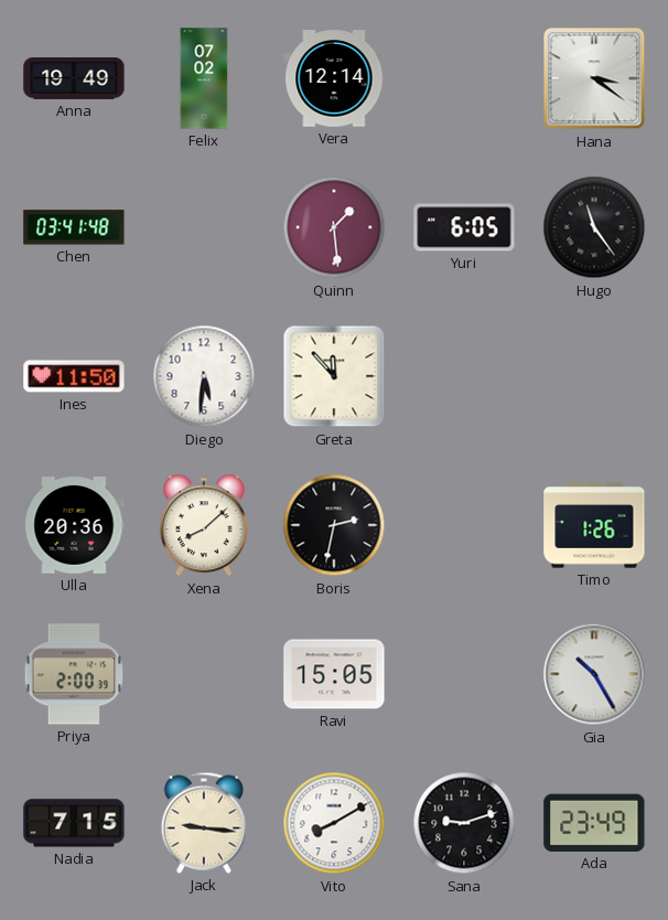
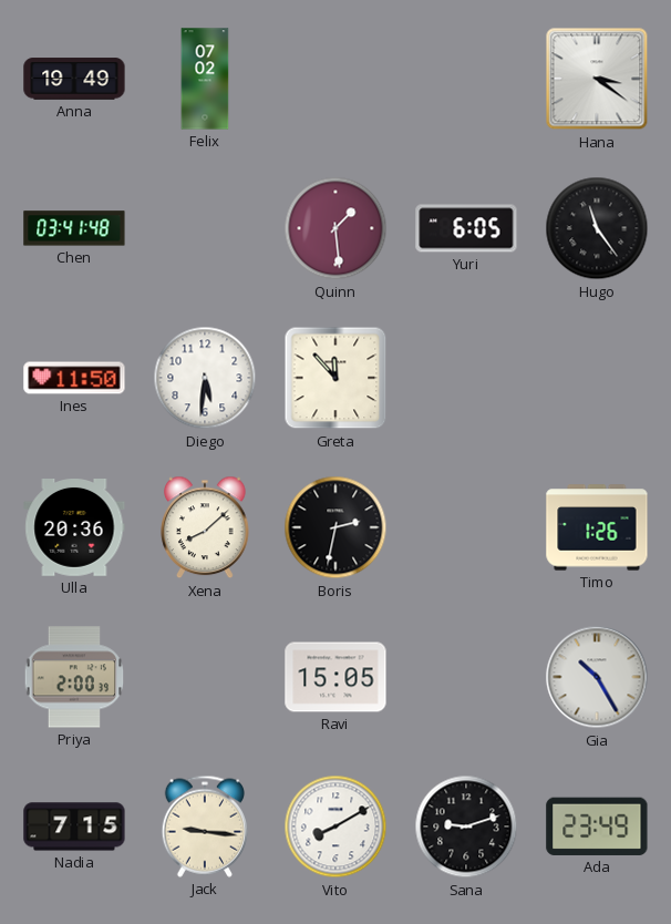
Vera: 12:14 -> none
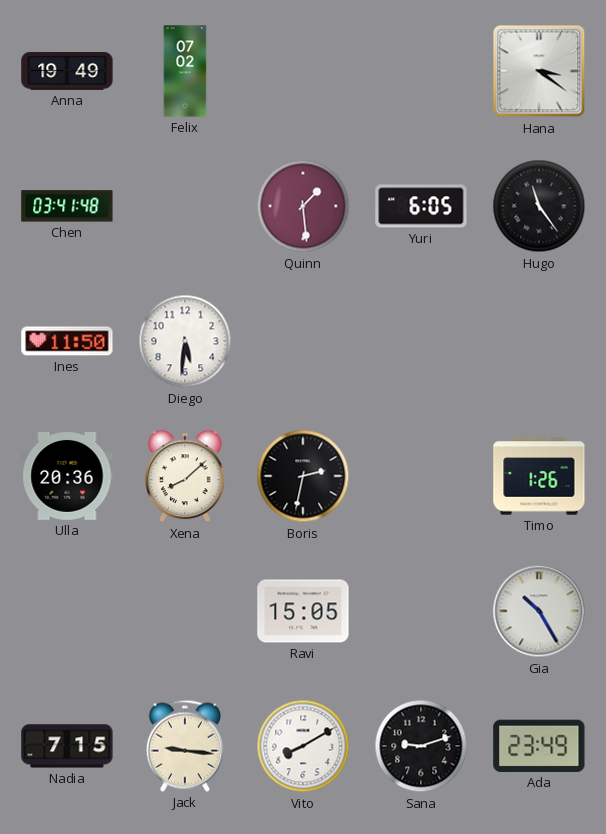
Greta: 11:53 -> none
Priya: 2:00 -> none
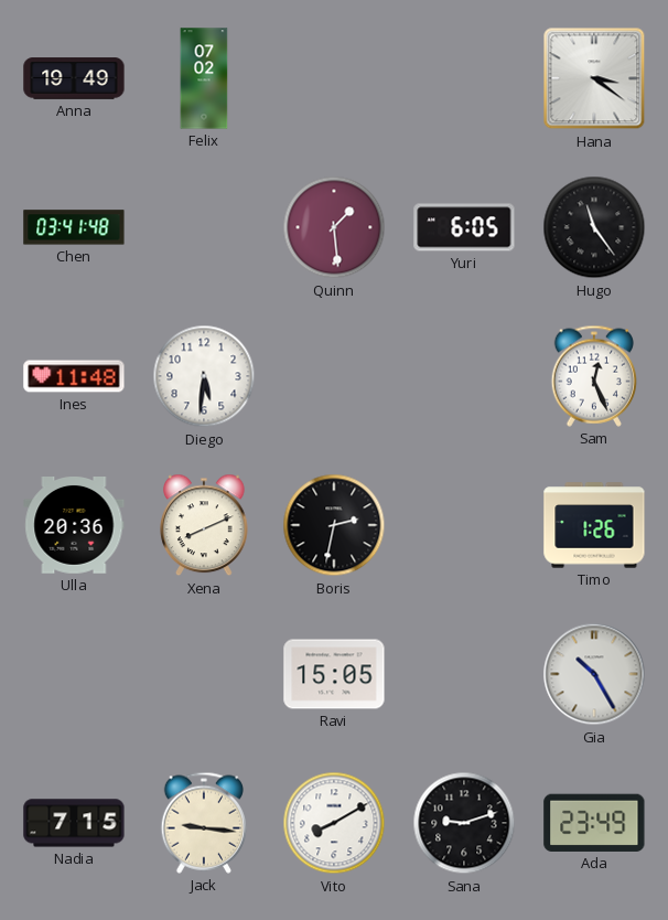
Ines: 11:50 -> 11:48
Sam: none -> 12:26
Xena: 8:08 -> 8:11
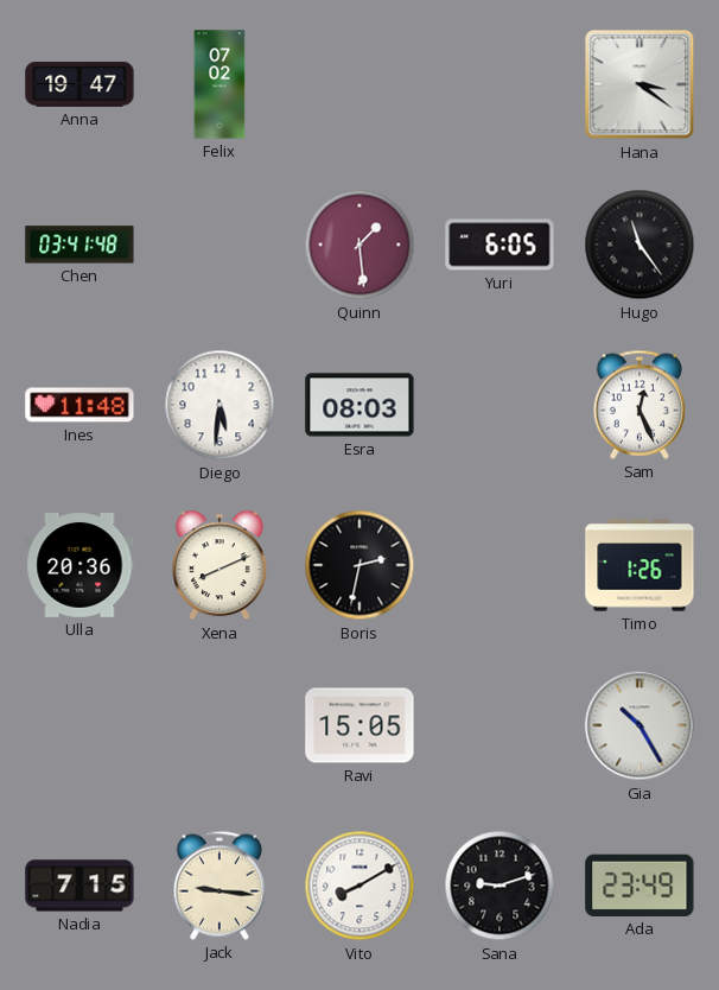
Anna: 19:49 -> 19:47
Esra: none -> 08:03
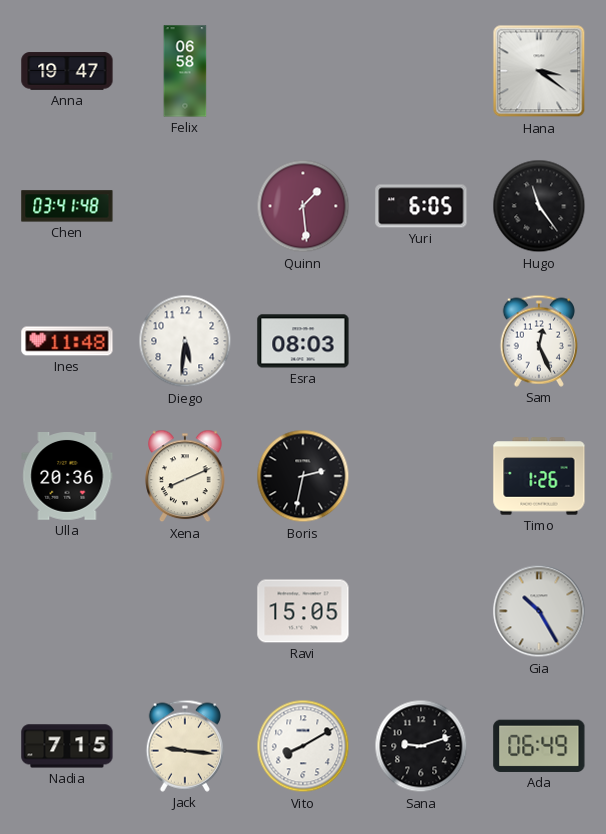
Felix: 07:02 -> 06:58
Ada: 23:49 -> 06:49
